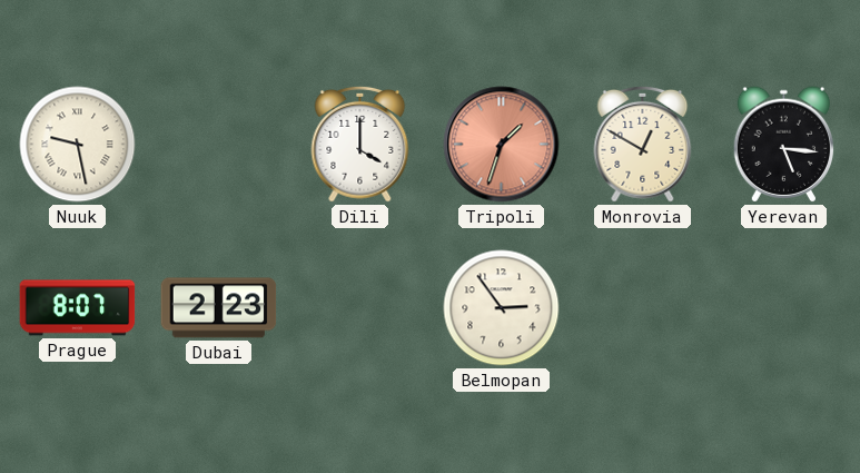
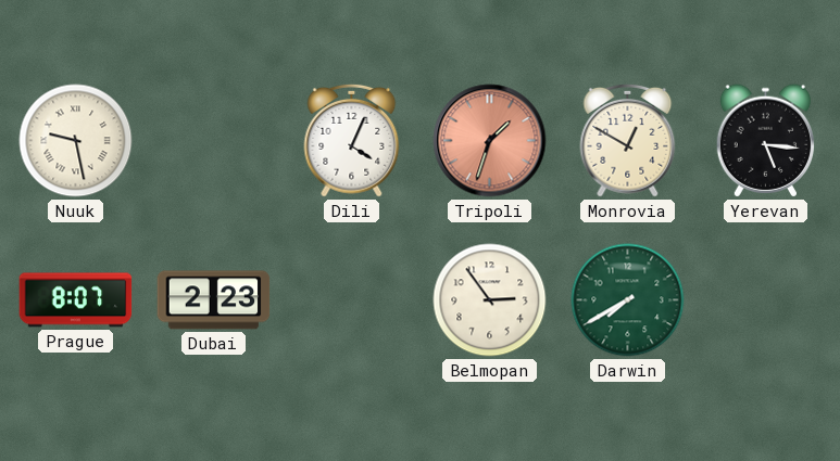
Dili: 4:00 -> 4:04
Darwin: none -> 7:40
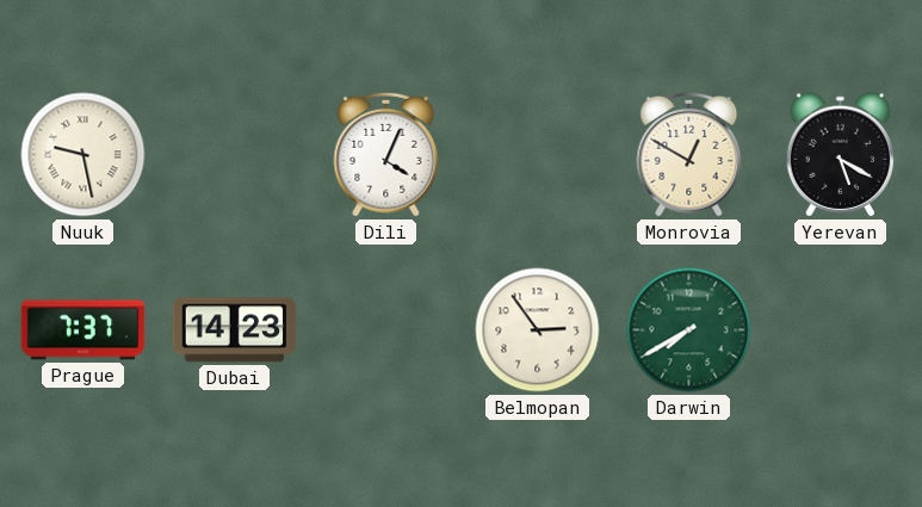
Tripoli: 1:33 -> none
Yerevan: 5:16 -> 5:20
Prague: 8:07 -> 7:37
Dubai: 2:23 -> 14:23
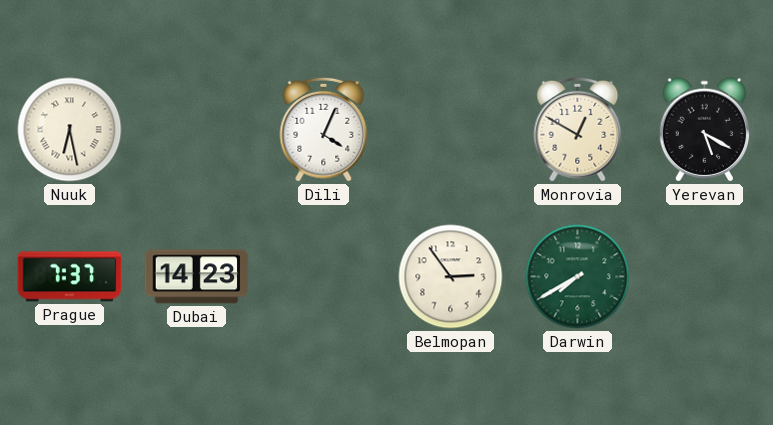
Nuuk: 9:28 -> 6:28
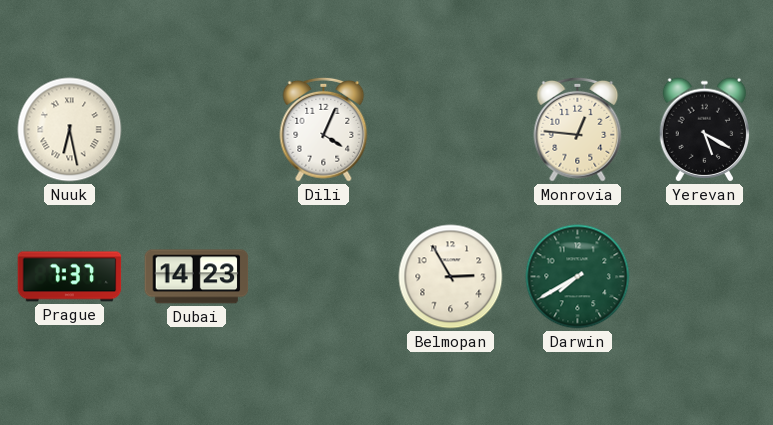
Monrovia: 12:50 -> 12:46
Belmopan: 2:54 -> 2:55
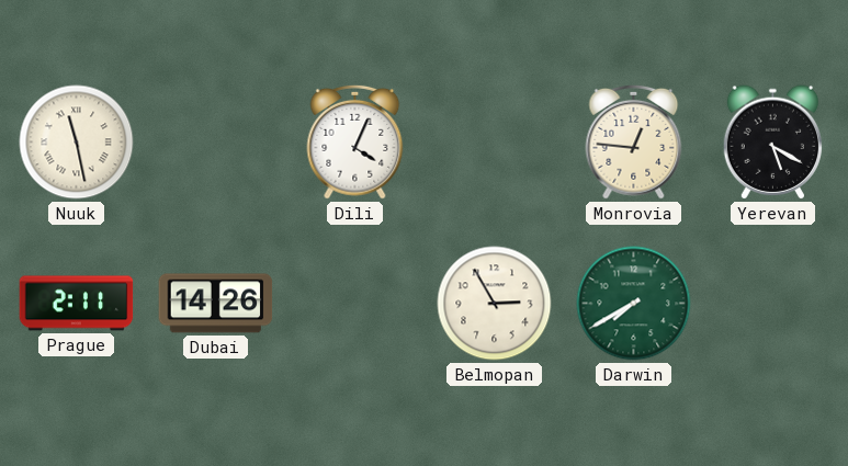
Nuuk: 6:28 -> 11:28
Prague: 7:37 -> 2:11
Dubai: 14:23 -> 14:26
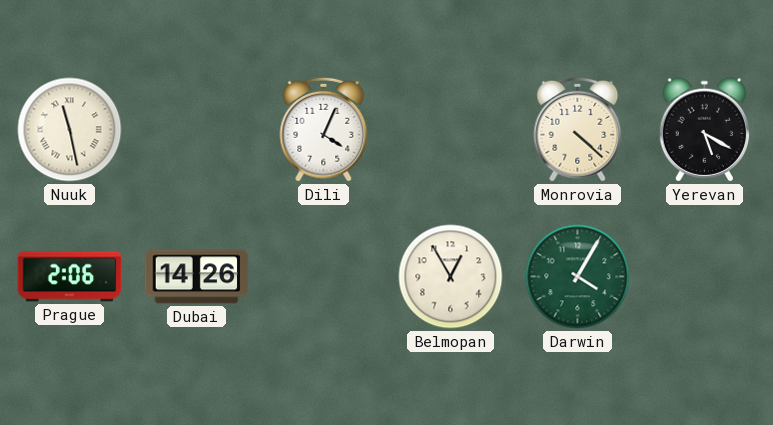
Monrovia: 12:46 -> 4:22
Prague: 2:11 -> 2:06
Belmopan: 2:55 -> 12:55
Darwin: 7:40 -> 4:05
